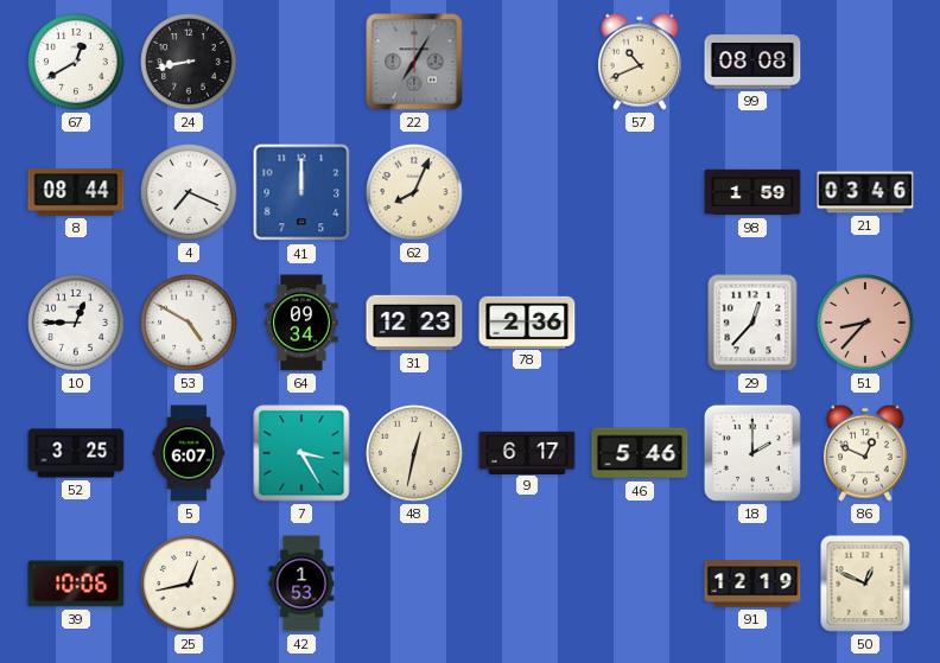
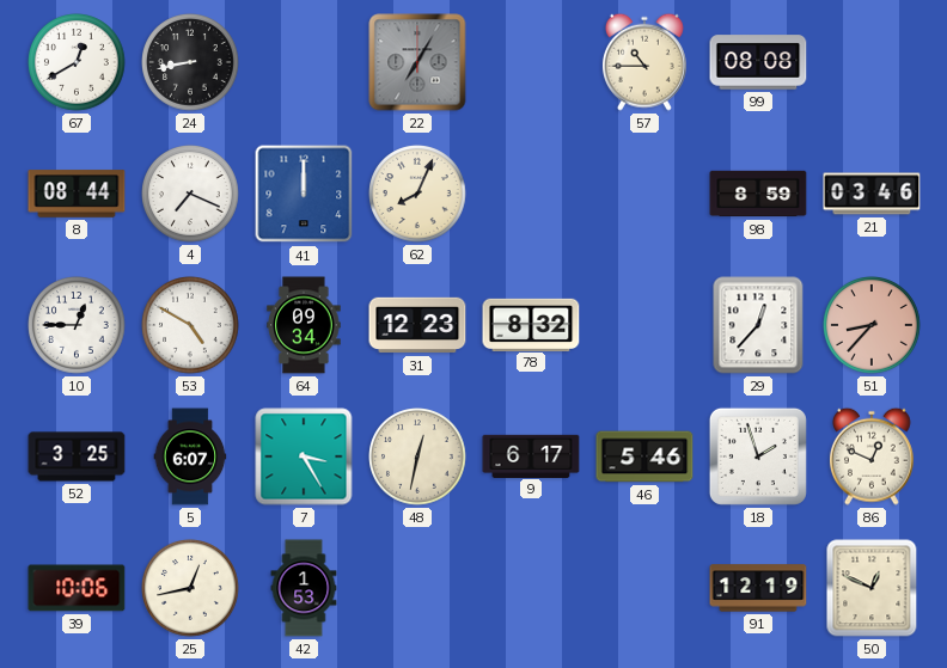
57: 10:41 -> 10:45
98: 1:59 -> 8:59
78: 2:36 -> 8:32
18: 2:00 -> 1:57
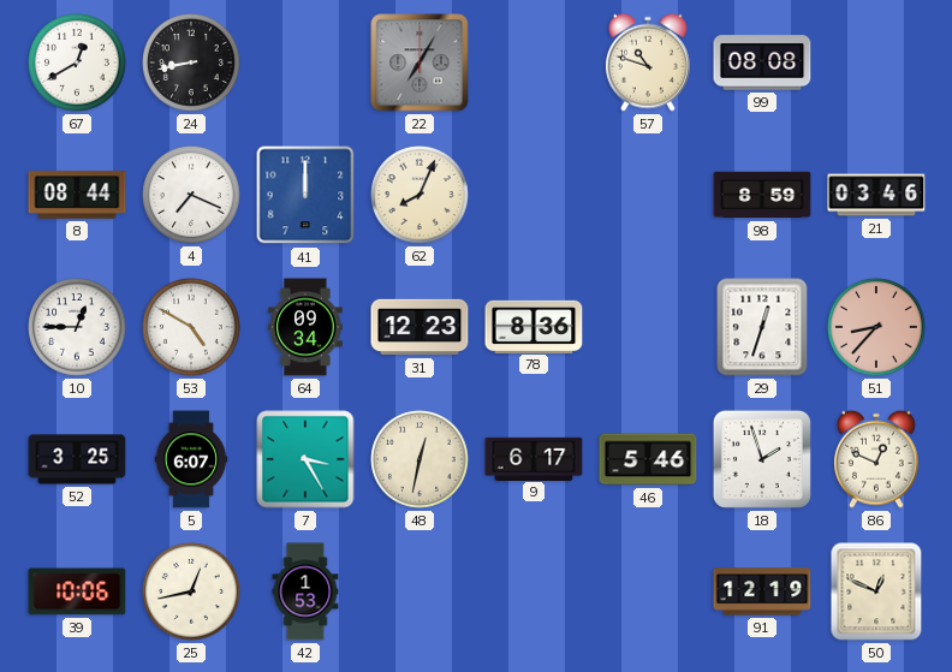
57: 10:45 -> 10:48
78: 8:32 -> 8:36
29: 12:37 -> 12:33
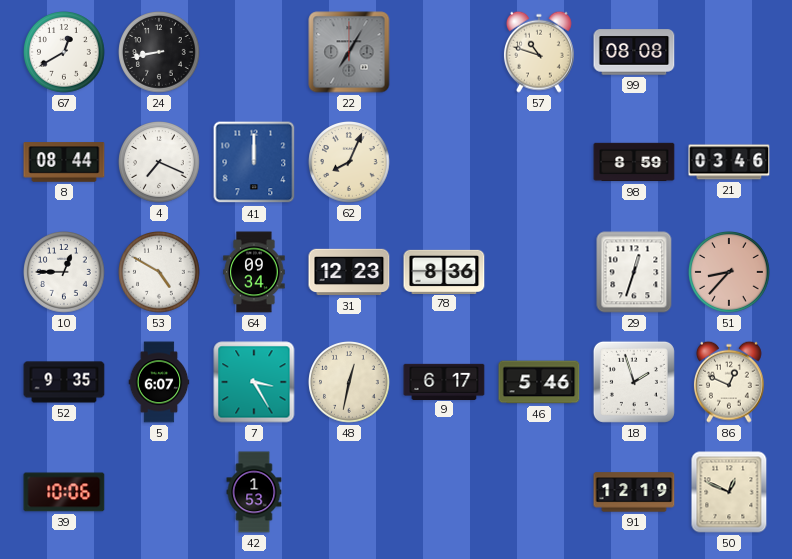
52: 3:25 -> 9:35
25: 12:43 -> none
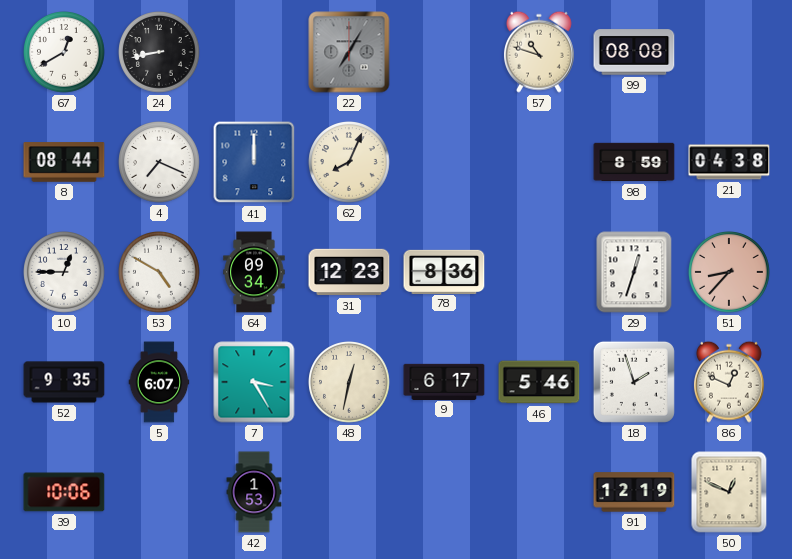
21: 03:46 -> 04:38
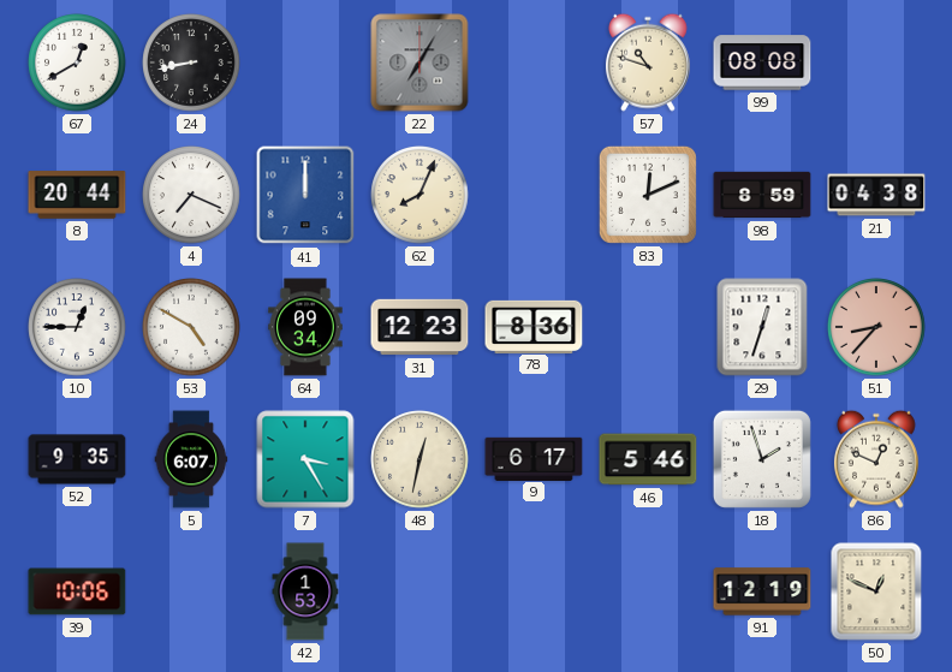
8: 08:44 -> 20:44
83: none -> 12:11
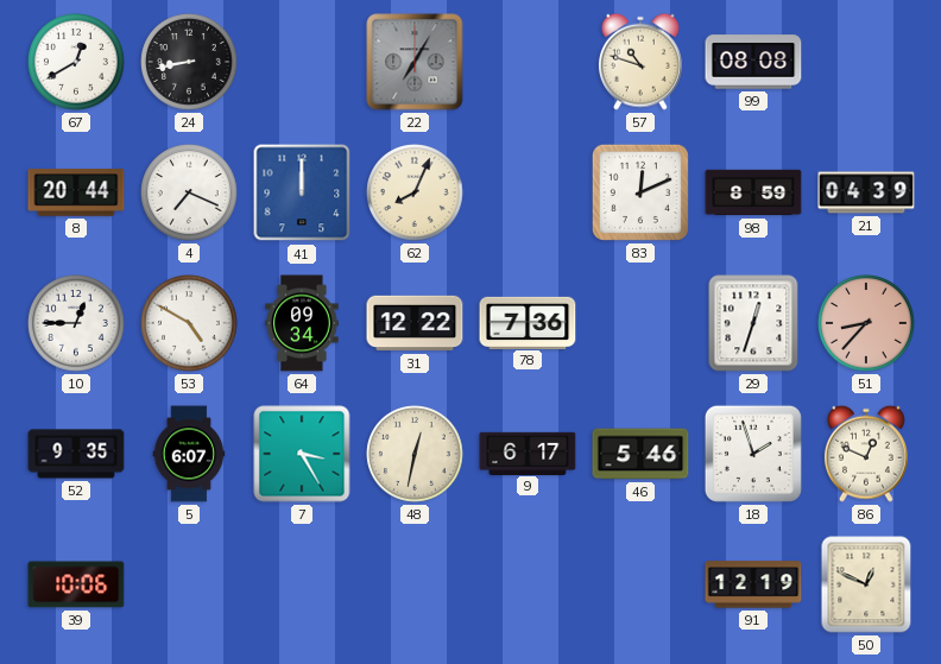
21: 04:38 -> 04:39
31: 12:23 -> 12:22
78: 8:36 -> 7:36
42: 1:53 -> none
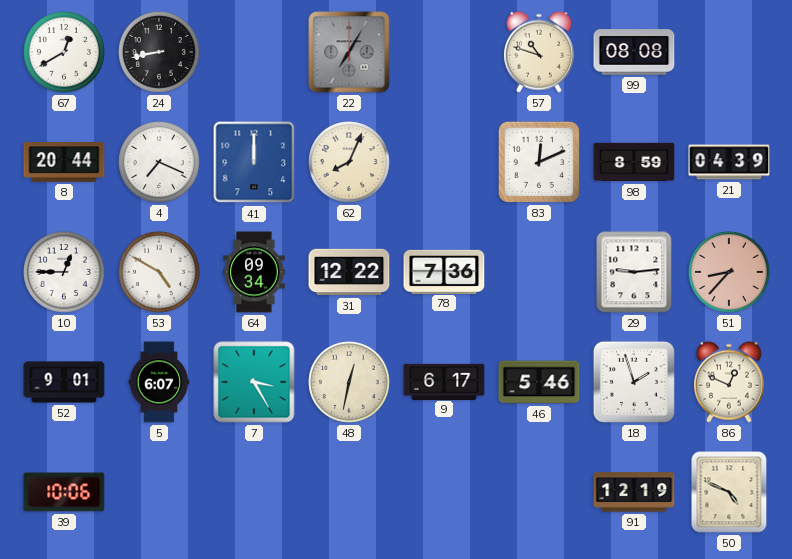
29: 12:33 -> 9:14
52: 9:35 -> 9:01
50: 12:49 -> 4:49
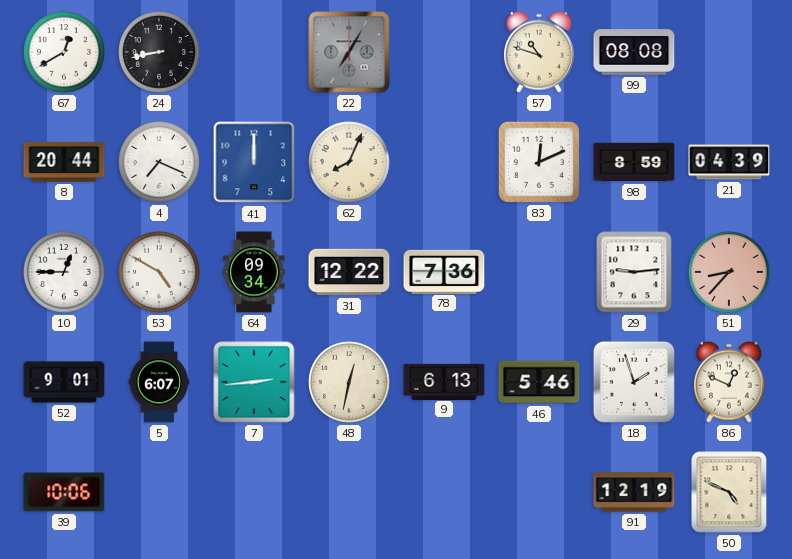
7: 3:25 -> 2:44
9: 6:17 -> 6:13
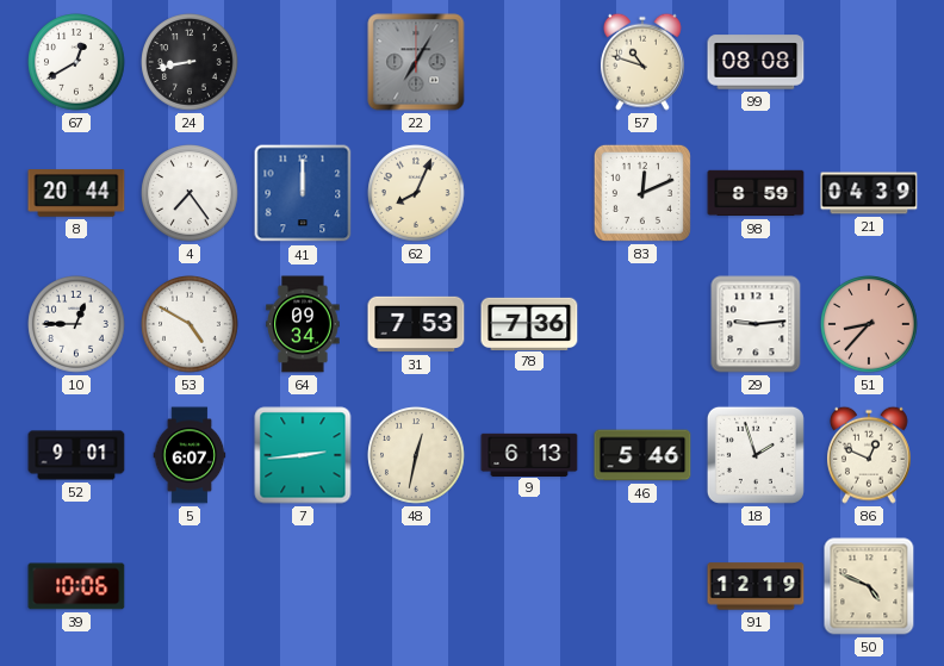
4: 7:19 -> 7:24
31: 12:22 -> 7:53
